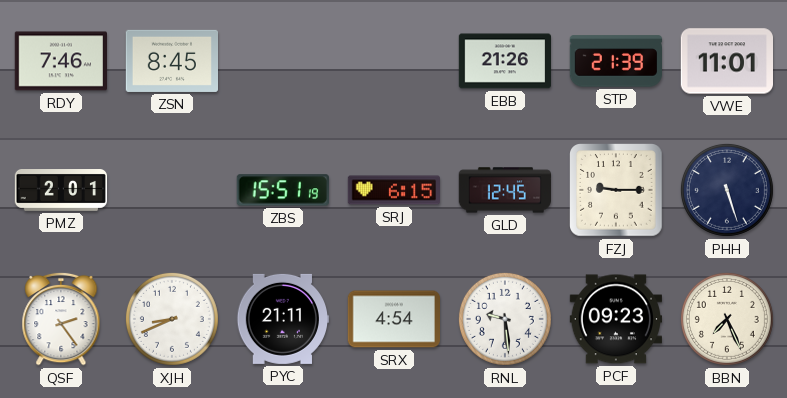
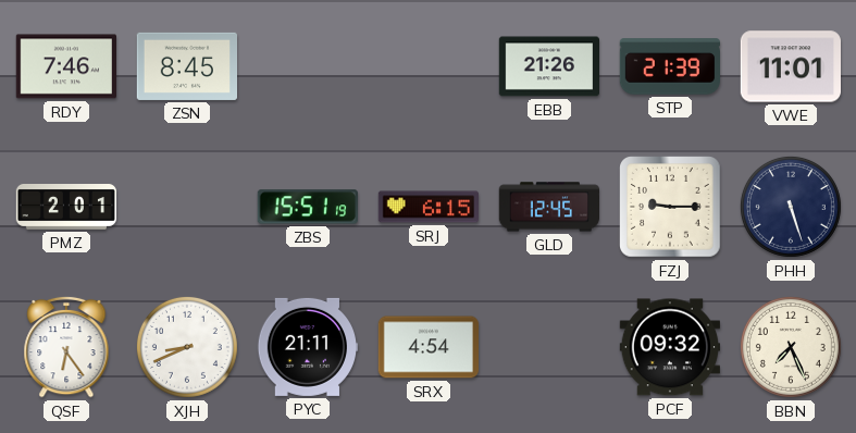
QSF: 2:24 -> 6:24
RNL: 9:29 -> none
PCF: 09:23 -> 09:32
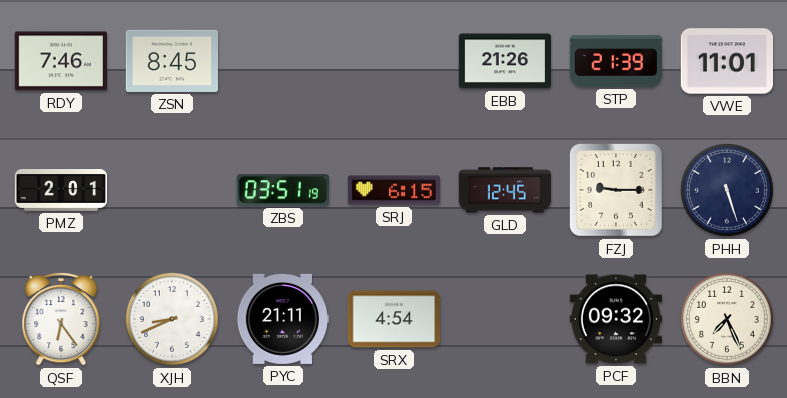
ZBS: 15:51 -> 03:51
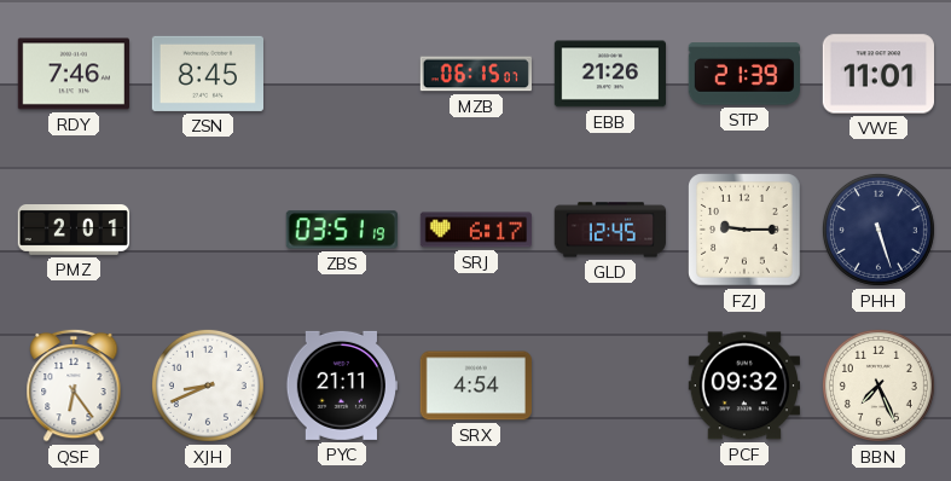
MZB: none -> 06:15
SRJ: 6:15 -> 6:17
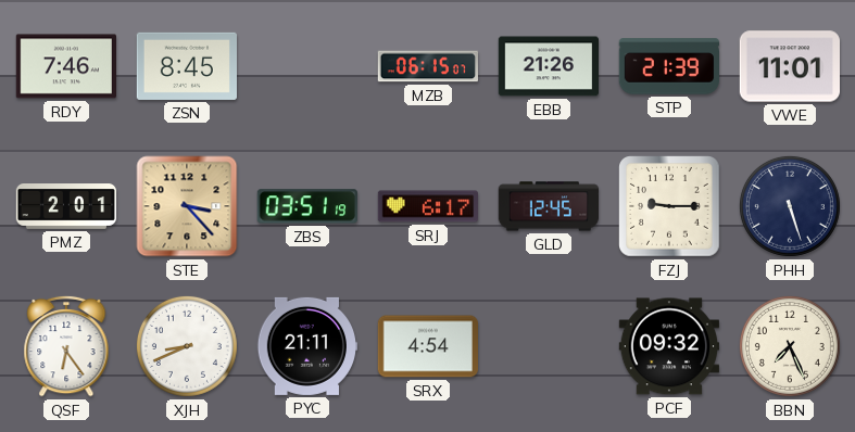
STE: none -> 3:23
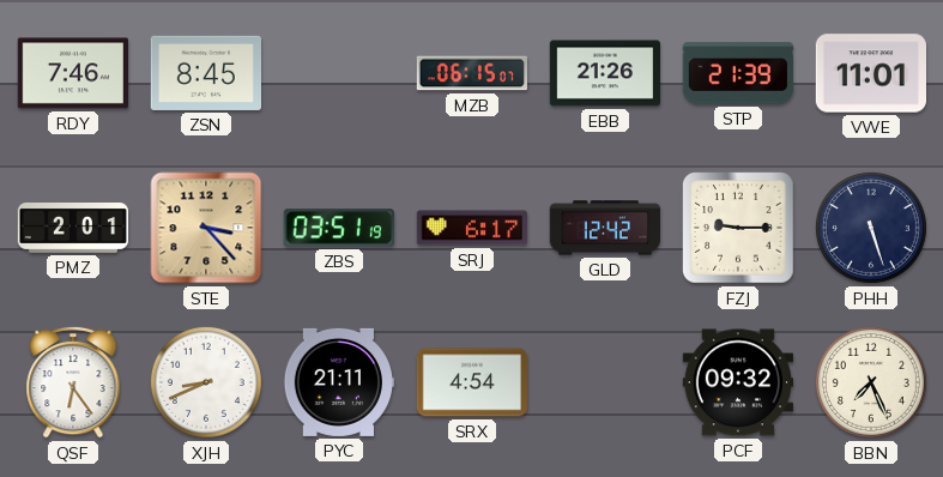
GLD: 12:45 -> 12:42
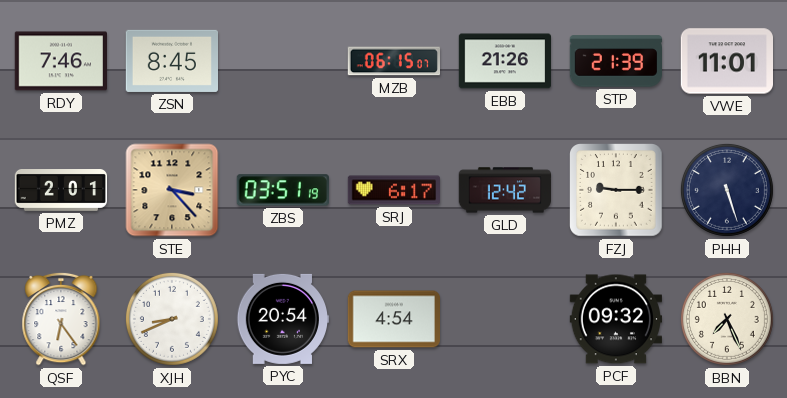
PYC: 21:11 -> 20:54
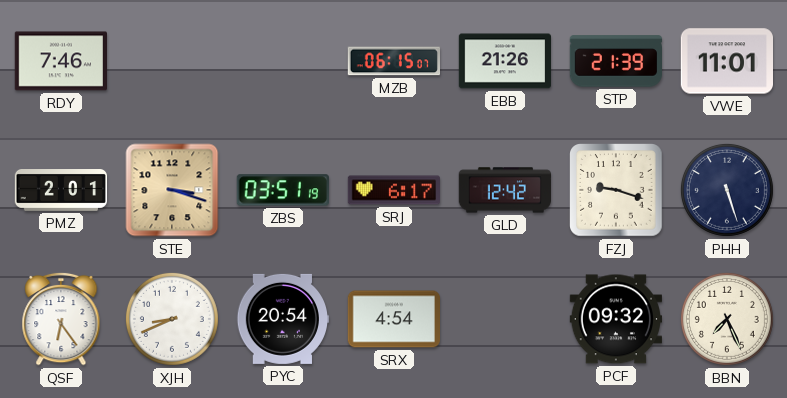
ZSN: 8:45 -> none
STE: 3:23 -> 3:18
FZJ: 9:15 -> 9:18
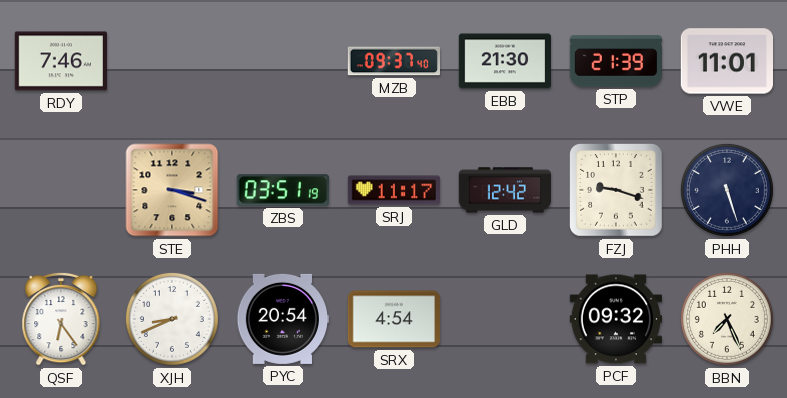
MZB: 06:15 -> 09:37
EBB: 21:26 -> 21:30
PMZ: 2:01 -> none
SRJ: 6:17 -> 11:17
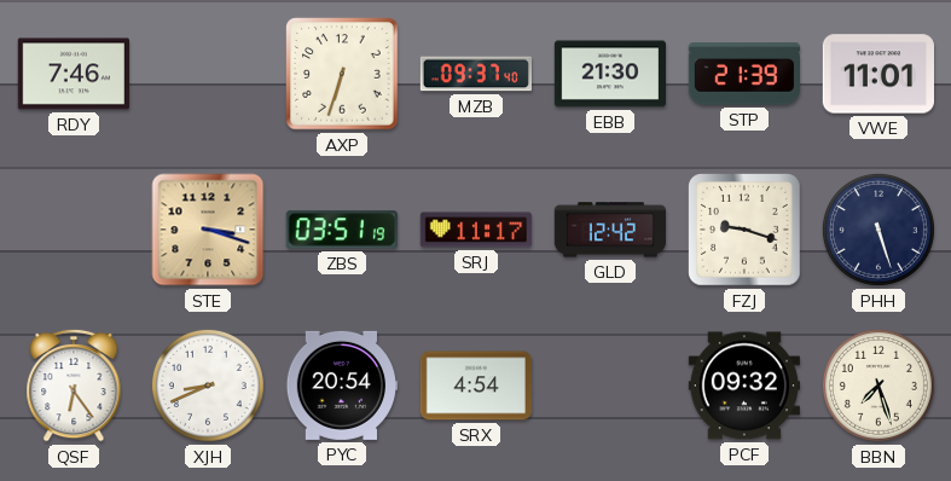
AXP: none -> 6:33
BBN: 7:26 -> 7:27
